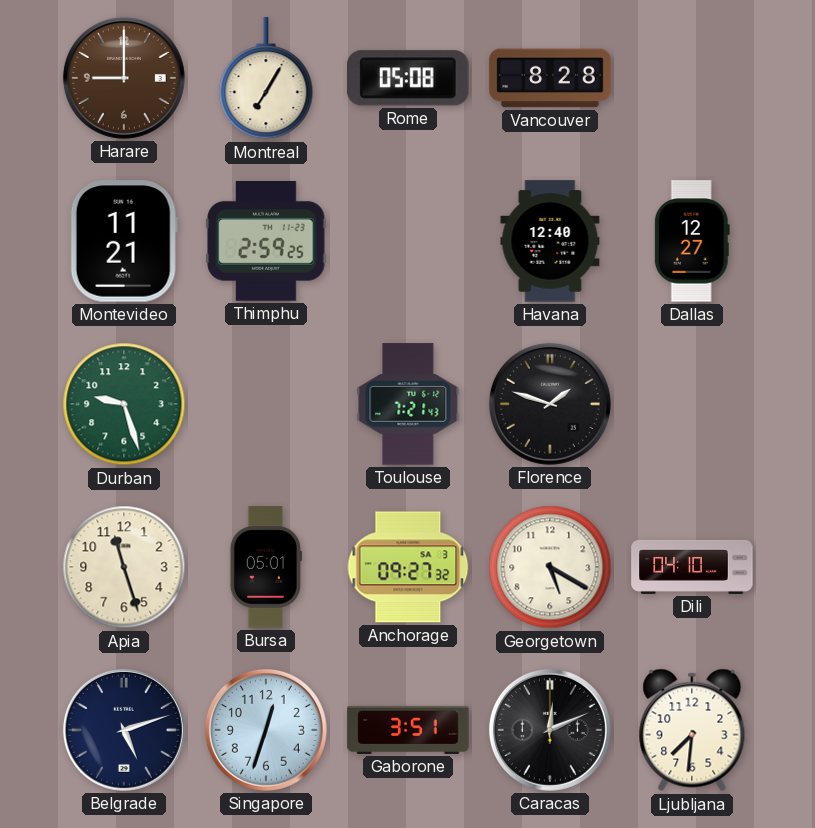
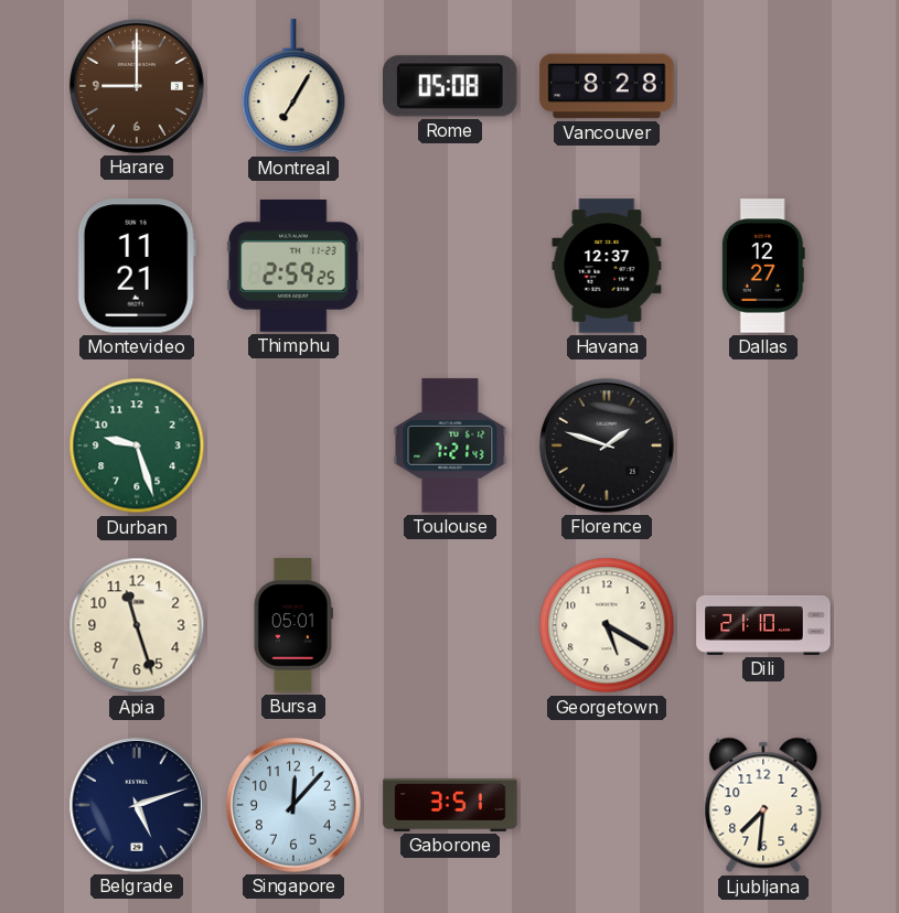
Havana: 12:40 -> 12:37
Anchorage: 09:27 -> none
Dili: 04:10 -> 21:10
Singapore: 12:33 -> 12:07
Caracas: 12:11 -> none
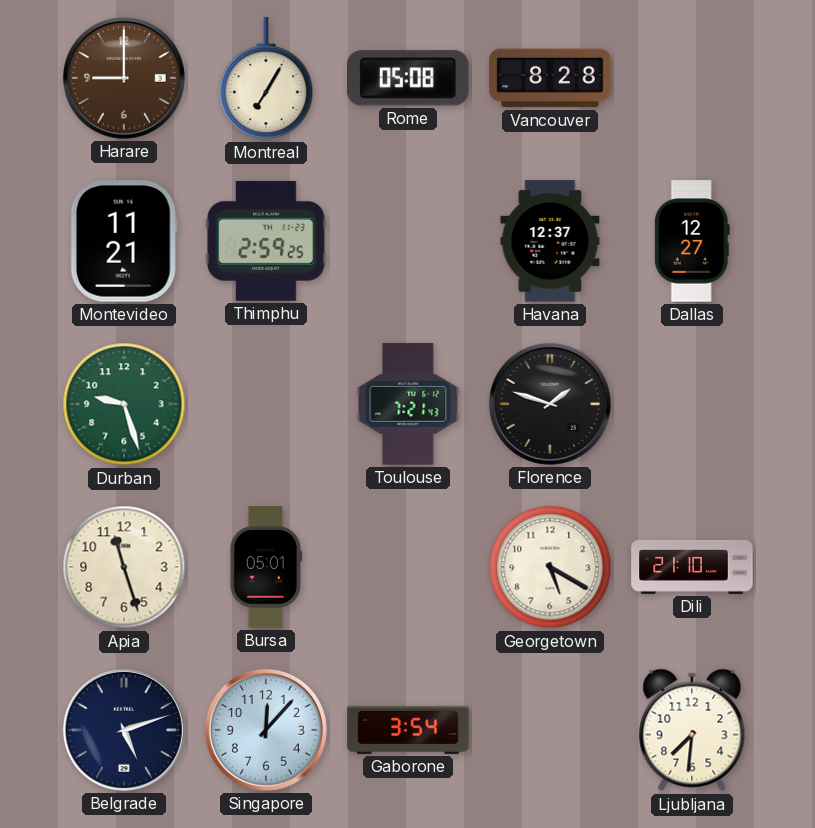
Gaborone: 3:51 -> 3:54
